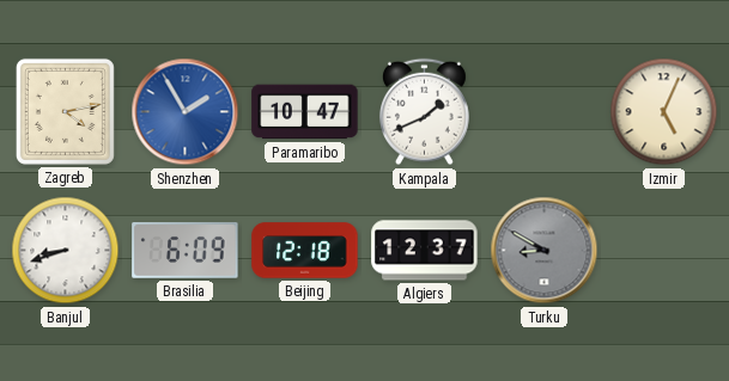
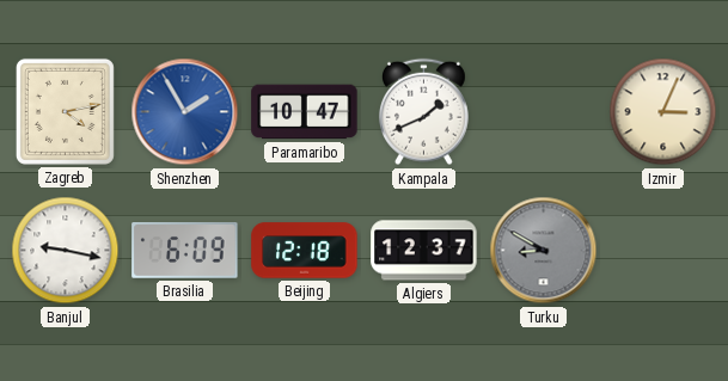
Izmir: 5:04 -> 3:04
Banjul: 8:42 -> 9:17
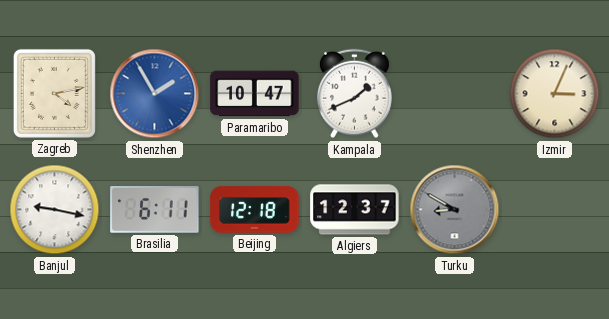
Brasilia: 6:09 -> 6:11
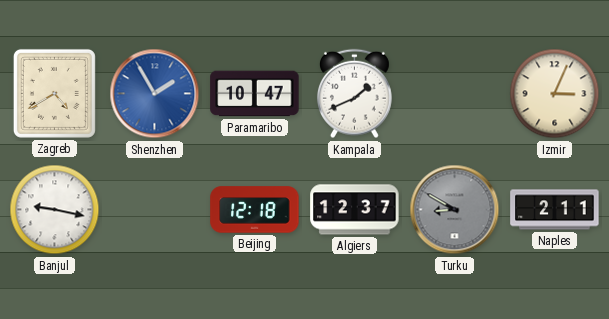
Zagreb: 4:13 -> 4:40
Brasilia: 6:11 -> none
Naples: none -> 2:11
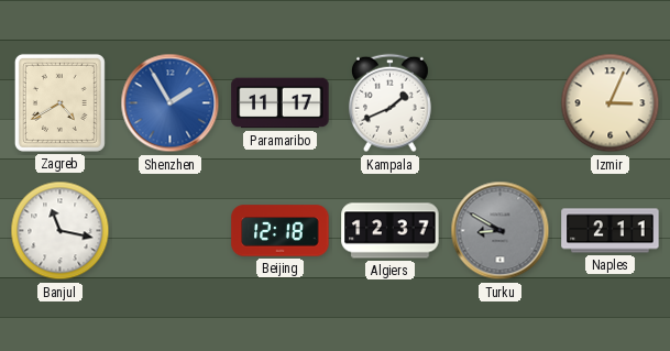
Paramaribo: 10:47 -> 11:17
Banjul: 9:17 -> 11:17
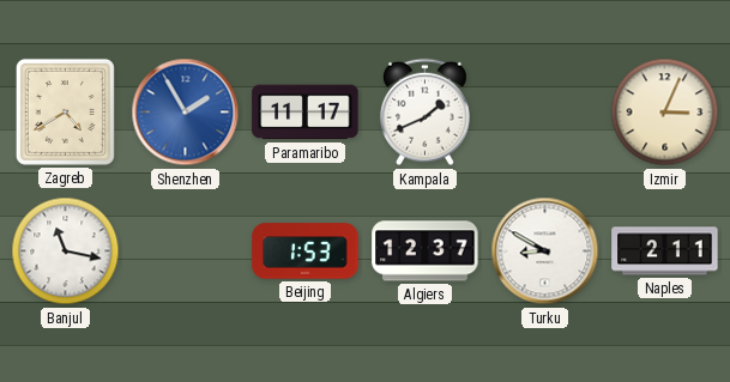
Beijing: 12:18 -> 1:53
Turku dial: grey -> white
